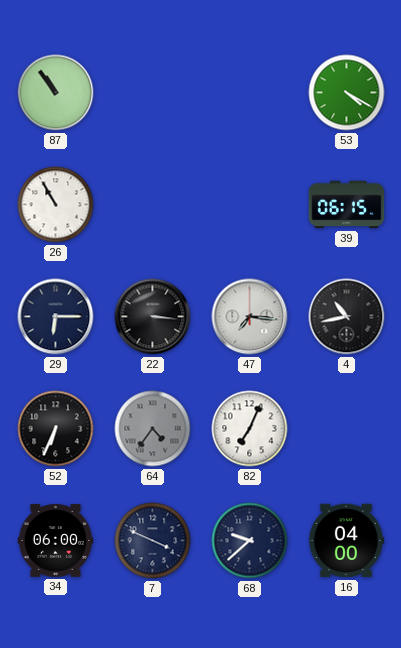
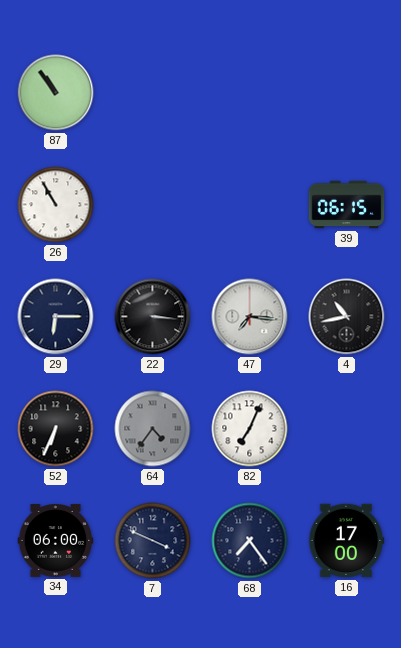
53: 4:20 -> none
68: 9:38 -> 7:24
16: 04:00 -> 17:00
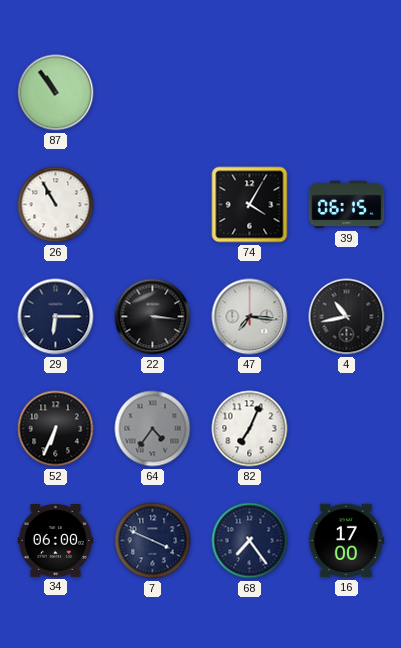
74: none -> 4:05
